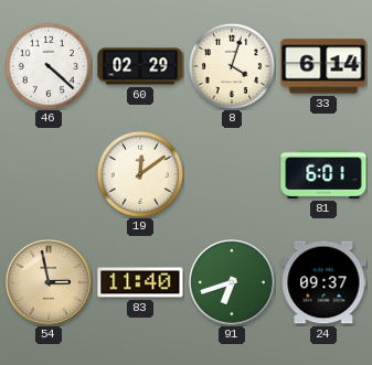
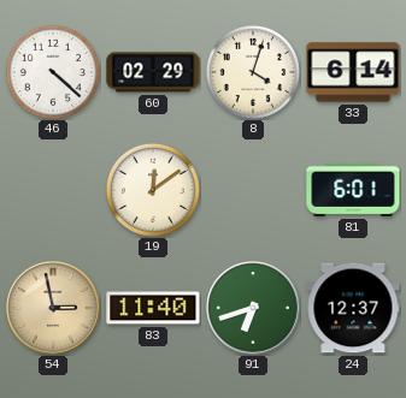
24: 09:37 -> 12:37
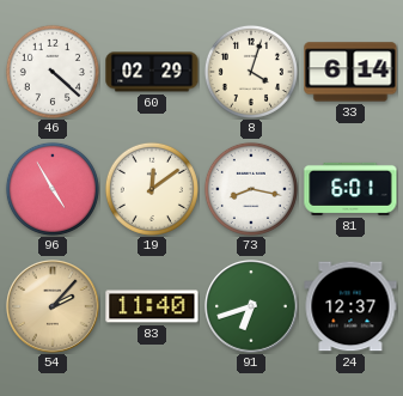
96: none -> 4:55
73: none -> 8:17
54: 2:58 -> 2:07
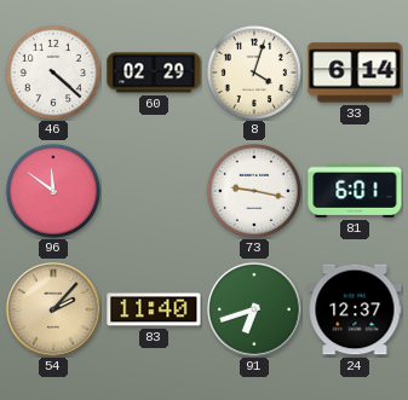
96: 4:55 -> 11:51
19: 12:09 -> none
73: 8:17 -> 9:17
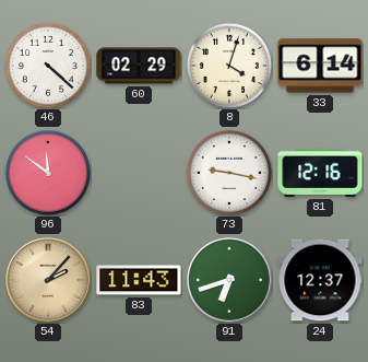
81: 6:01 -> 12:16
83: 11:40 -> 11:43
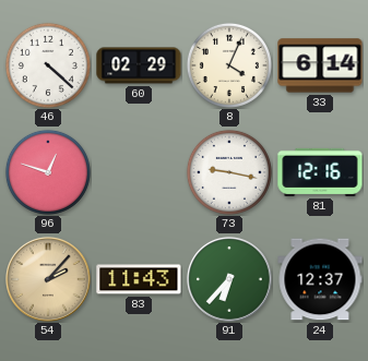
8: 4:03 -> 4:04
96: 11:51 -> 12:48
91: 6:42 -> 6:37
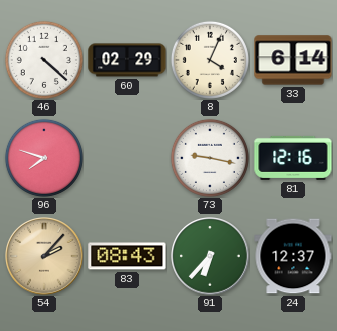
96: 12:48 -> 7:48
83: 11:43 -> 08:43
